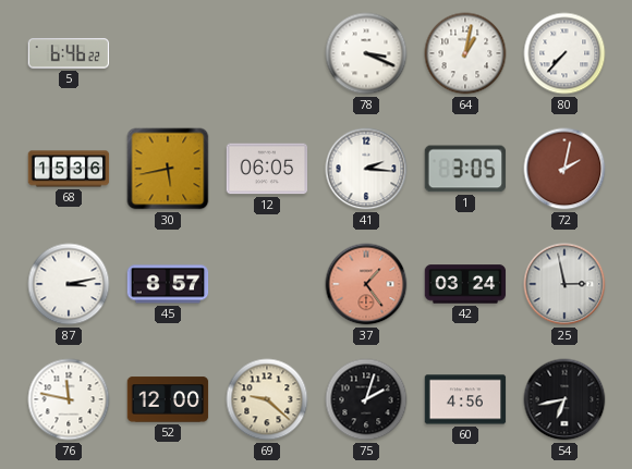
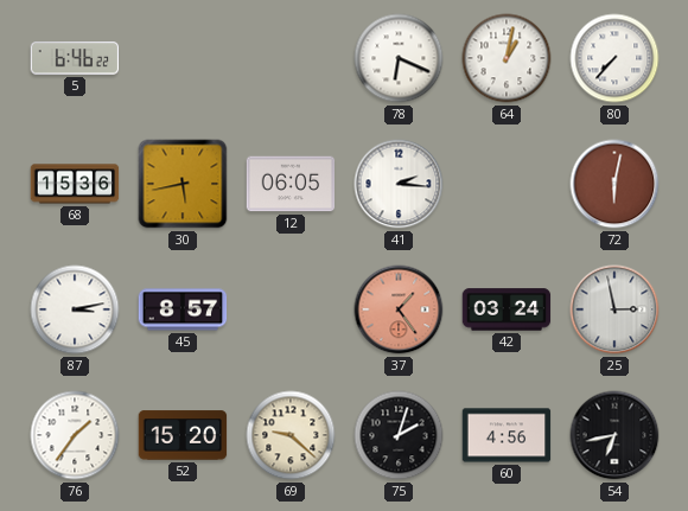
78: 3:19 -> 6:19
1: 3:05 -> none
72: 2:02 -> 6:02
76: 11:47 -> 1:36
52: 12:00 -> 15:20
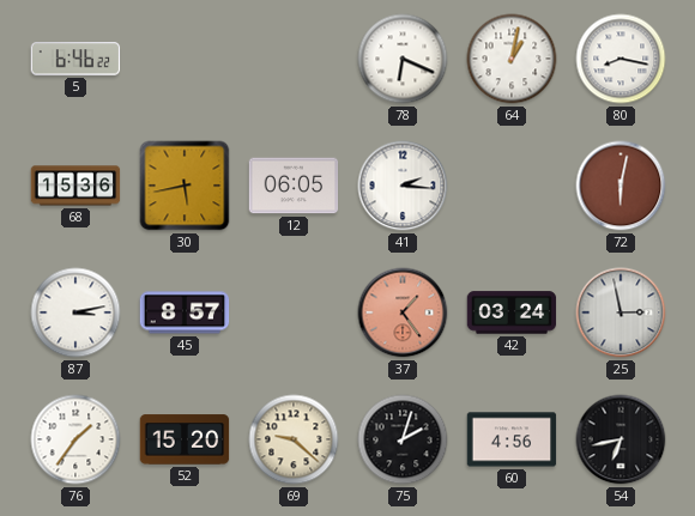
80: 7:37 -> 8:17
